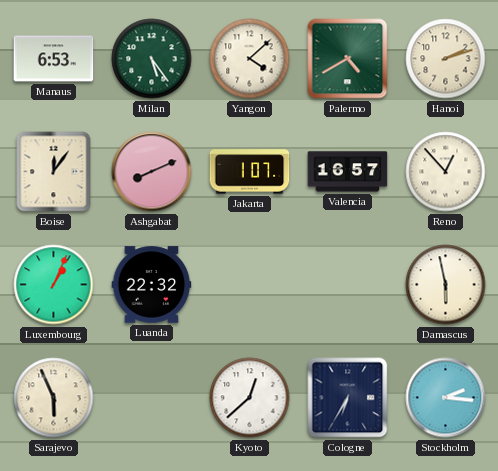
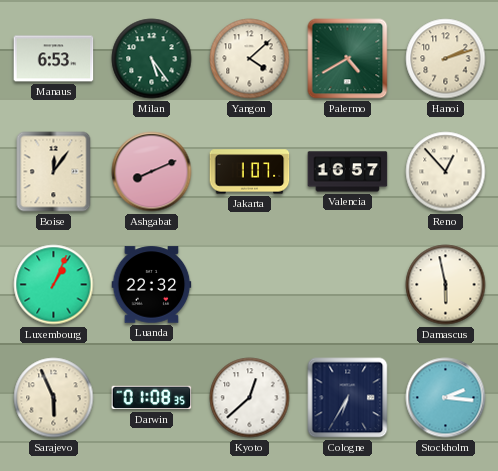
Darwin: none -> 01:08
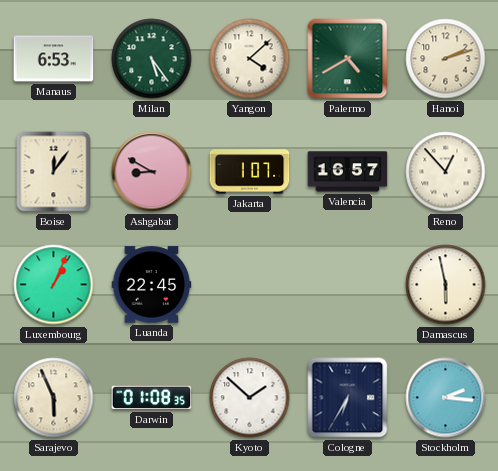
Ashgabat: 8:11 -> 8:50
Luanda: 22:32 -> 22:45
Kyoto: 12:38 -> 1:52
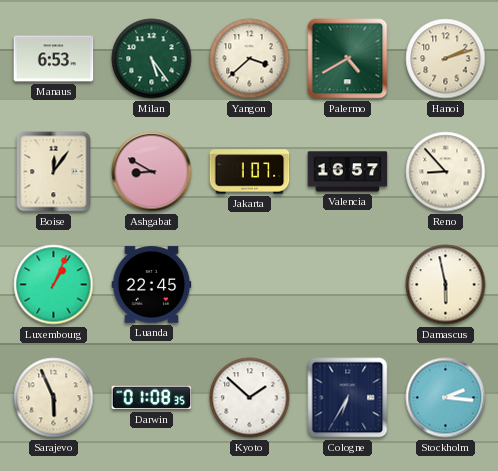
Yangon: 4:08 -> 3:38
Reno: 12:53 -> 8:53
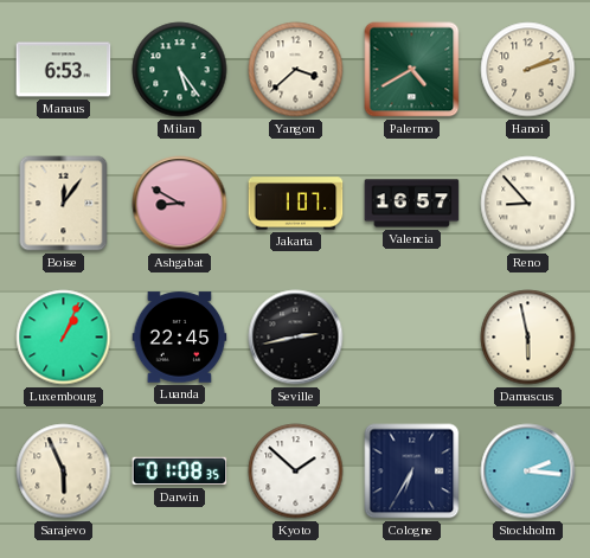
Seville: none -> 2:43
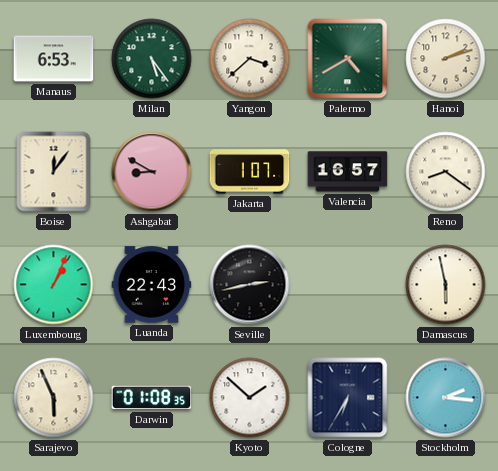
Reno: 8:53 -> 8:21
Luanda: 22:45 -> 22:43
